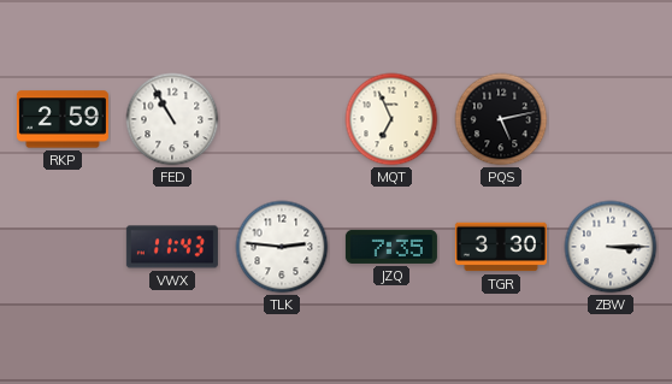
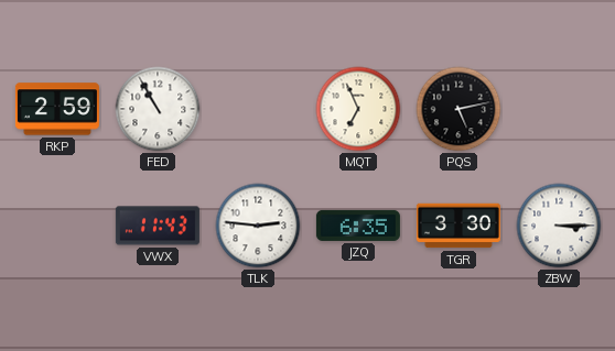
JZQ: 7:35 -> 6:35
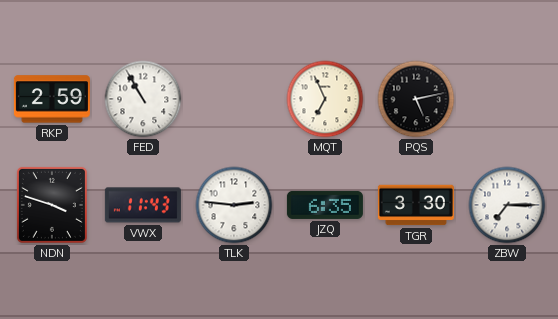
NDN: none -> 3:48
ZBW: 3:15 -> 7:15
